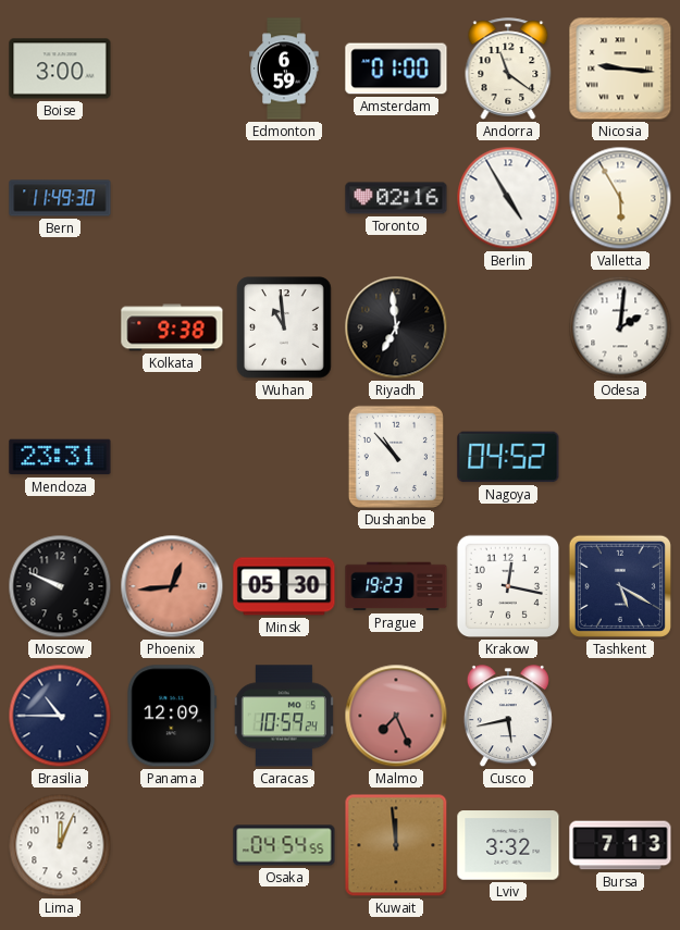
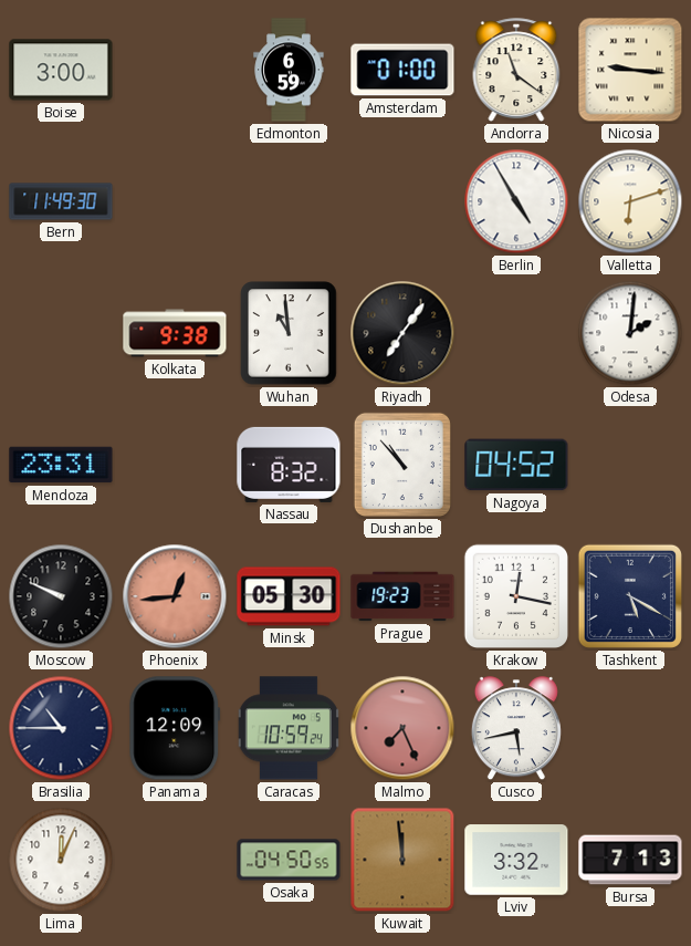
Toronto: 02:16 -> none
Valletta: 5:55 -> 6:12
Riyadh: 6:59 -> 7:06
Nassau: none -> 8:32
Osaka: 04:54 -> 04:50
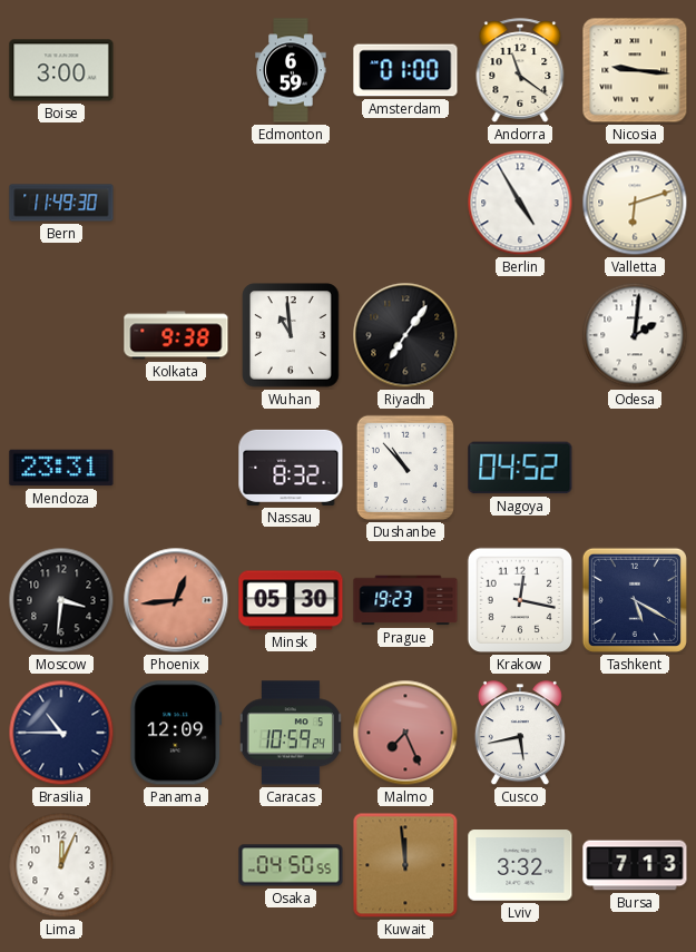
Moscow: 9:49 -> 3:31
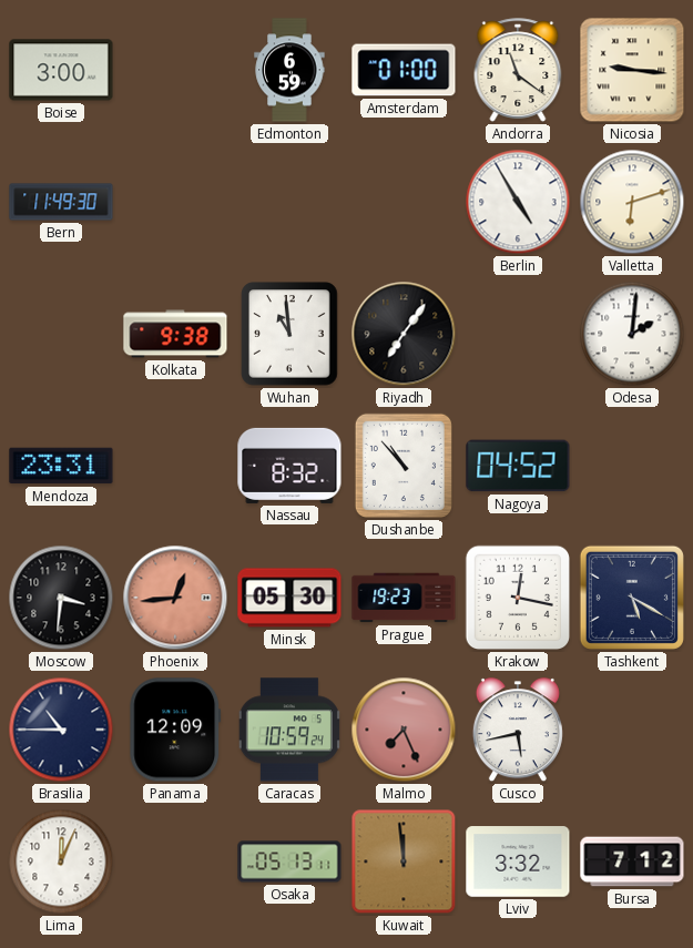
Osaka: 04:50 -> 05:13
Bursa: 7:13 -> 7:12
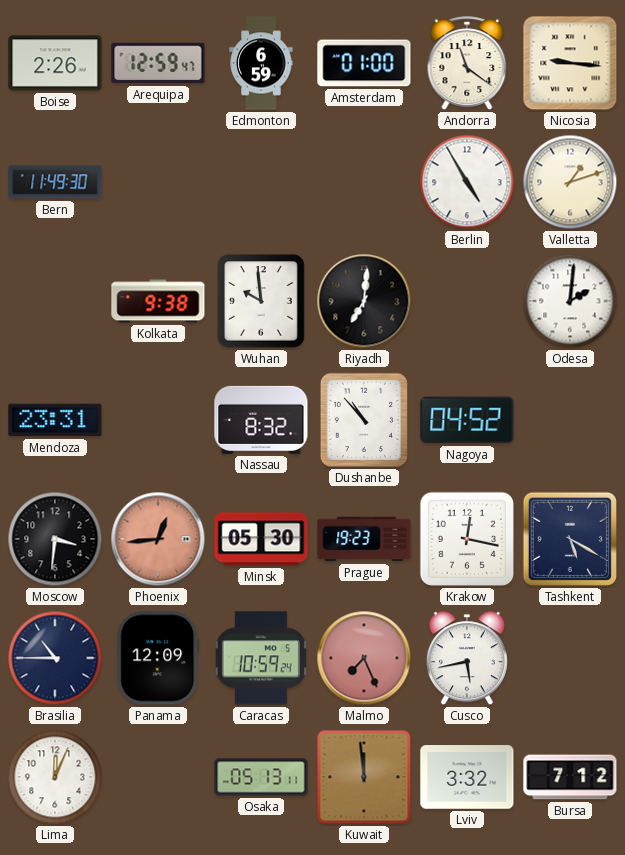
Boise: 3:00 -> 2:26
Arequipa: none -> 12:59
Valletta: 6:12 -> 1:12
Wuhan: 10:59 -> 9:59
Riyadh: 7:06 -> 7:01
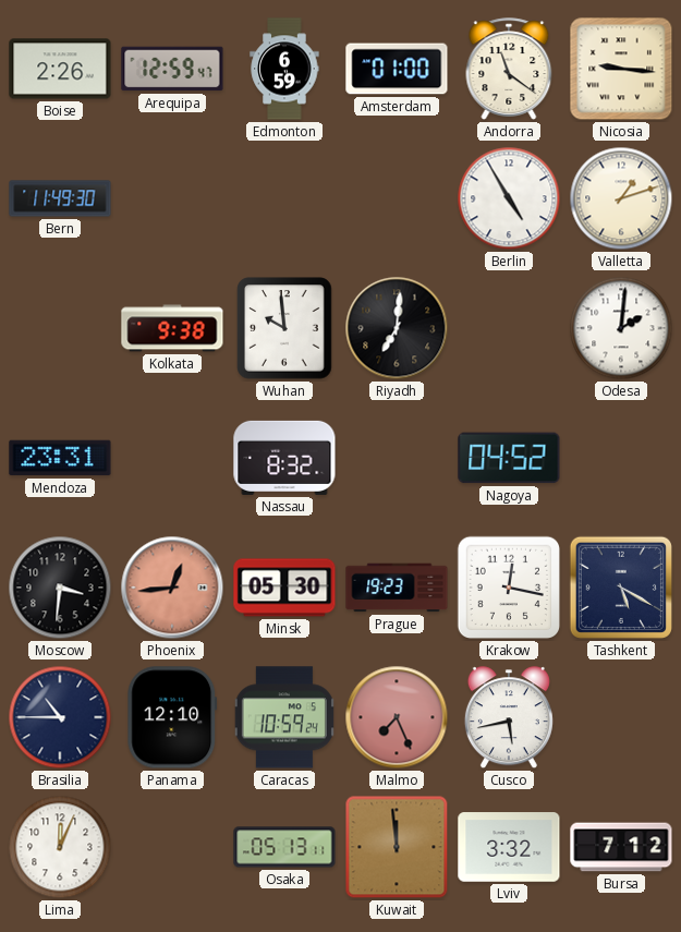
Dushanbe: 10:53 -> none
Panama: 12:09 -> 12:10
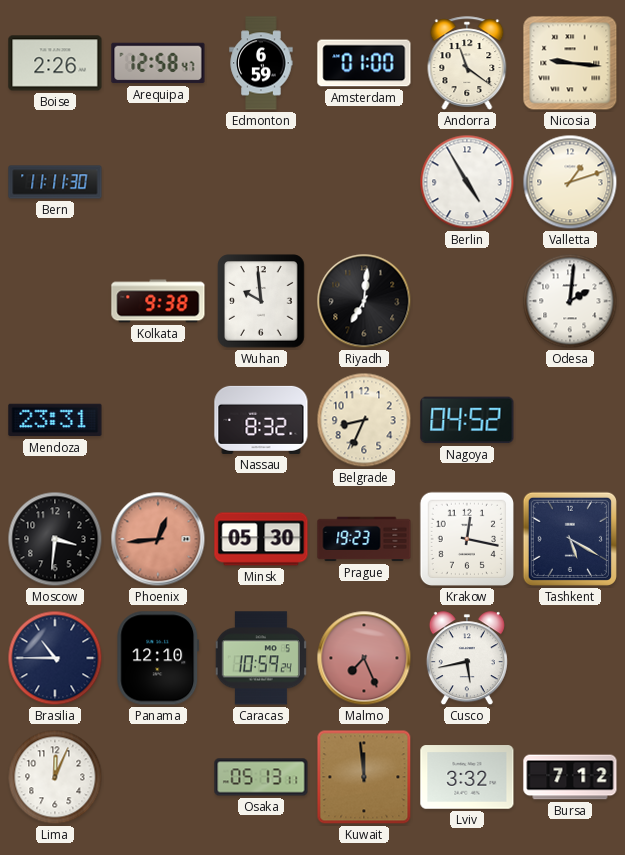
Arequipa: 12:59 -> 12:58
Bern: 11:49 -> 11:11
Belgrade: none -> 8:34
